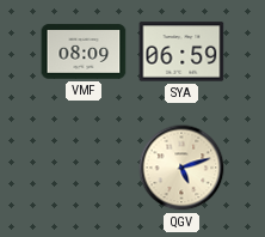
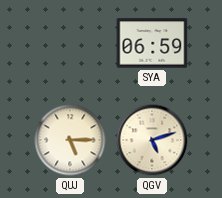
VMF: 08:09 -> none
QUJ: none -> 5:15
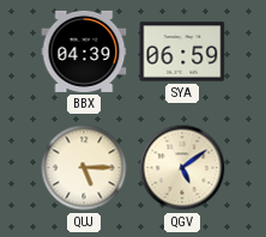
BBX: none -> 04:39
QGV: 5:12 -> 5:09
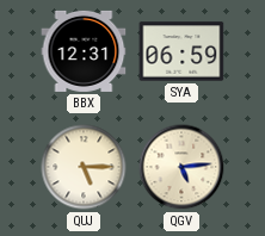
BBX: 04:39 -> 12:31
QGV: 5:09 -> 5:14
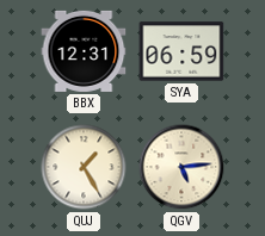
QUJ: 5:15 -> 1:25
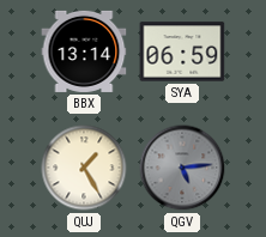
BBX: 12:31 -> 13:14
QGV dial: cream -> grey
